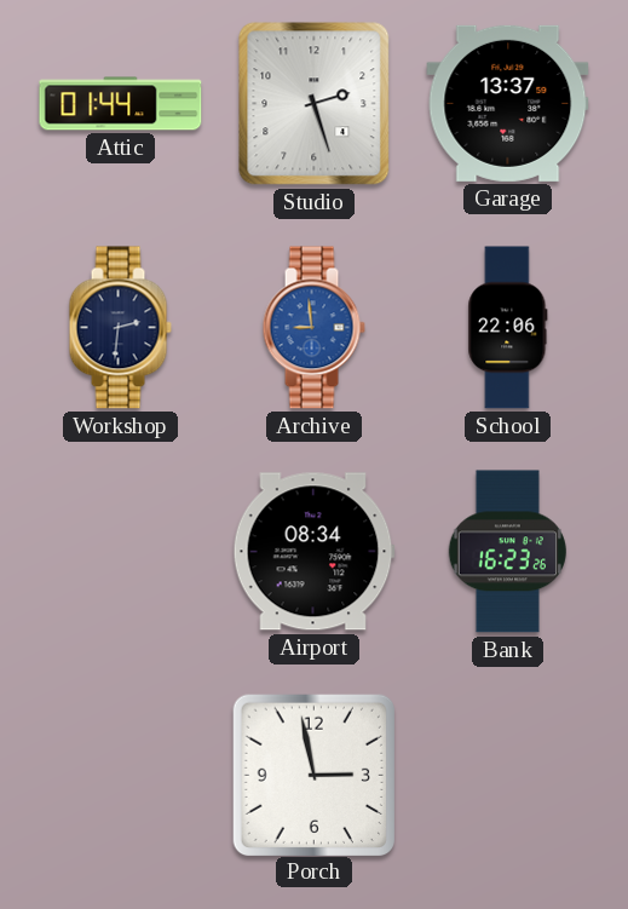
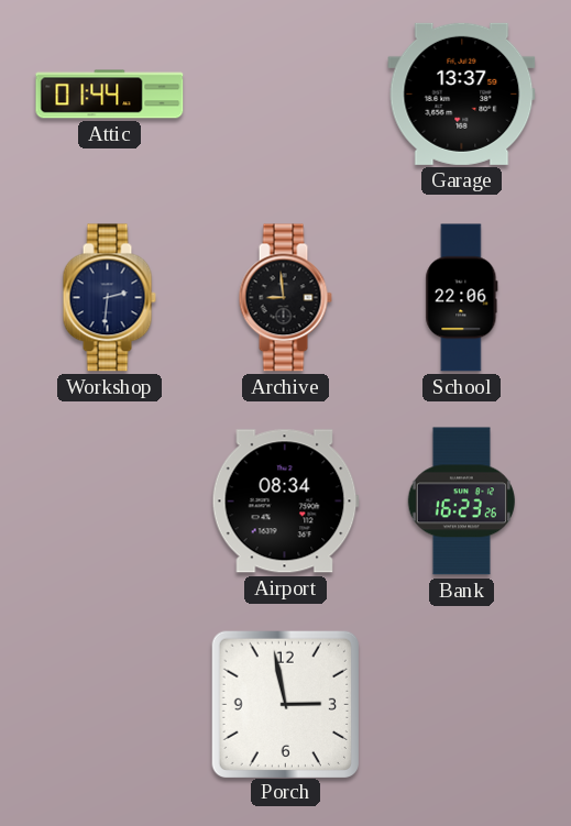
Studio: 2:27 -> none
Archive dial: blue -> black
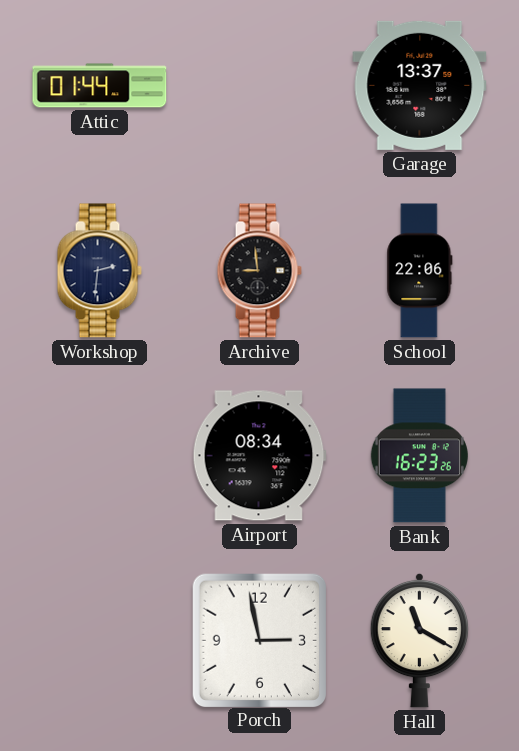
Hall: none -> 11:20
